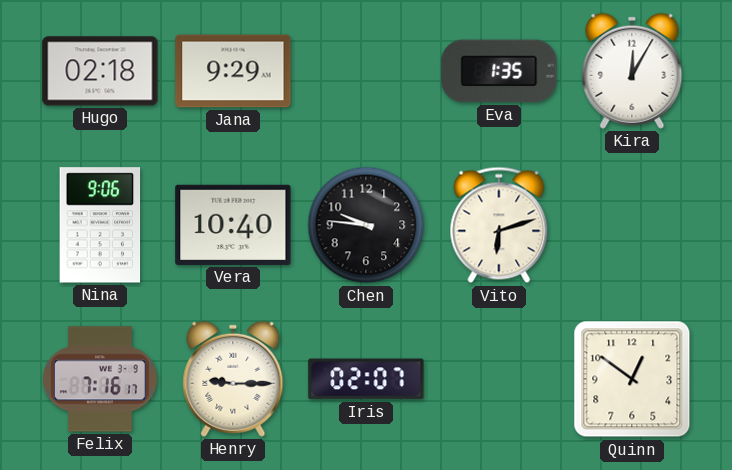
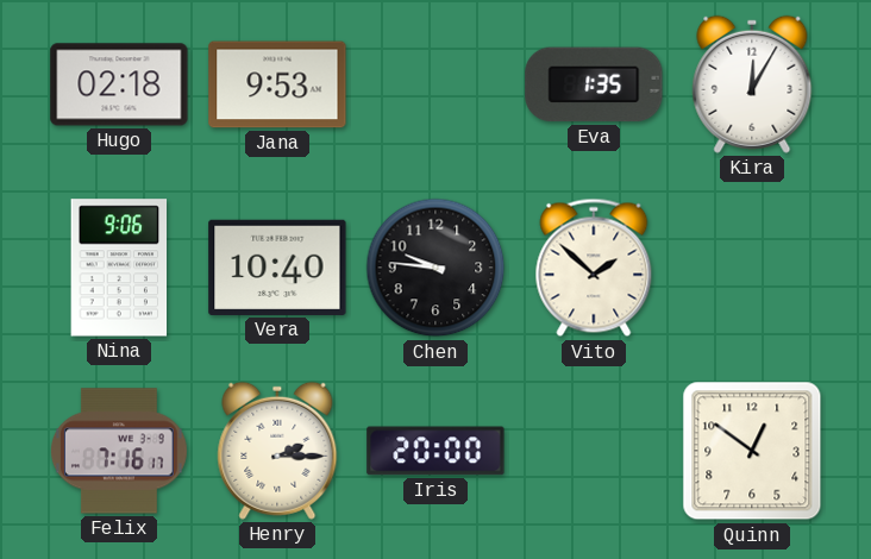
Jana: 9:29 -> 9:53
Vito: 6:12 -> 1:52
Henry: 9:15 -> 2:15
Iris: 02:07 -> 20:00
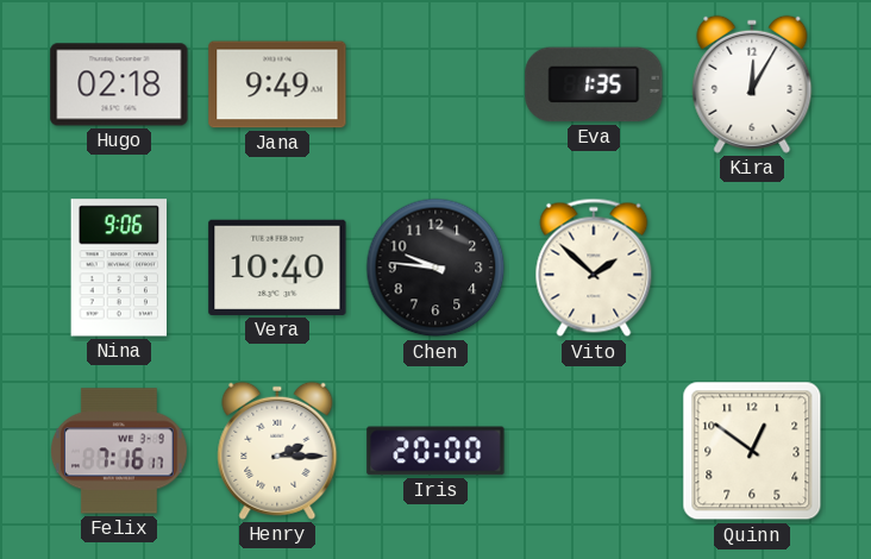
Jana: 9:53 -> 9:49
